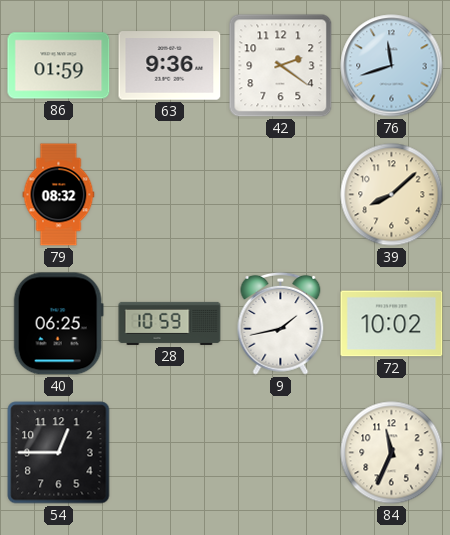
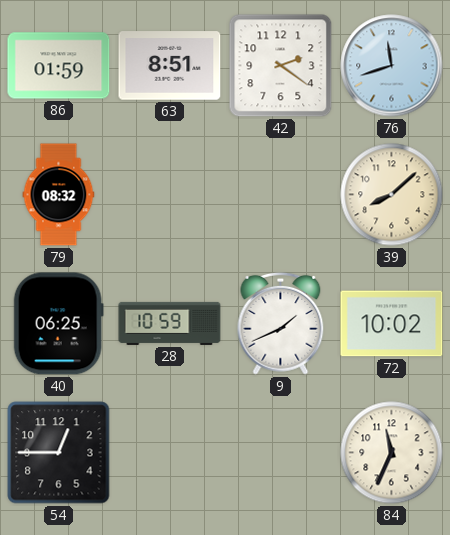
63: 9:36 -> 8:51
9: 1:43 -> 1:41
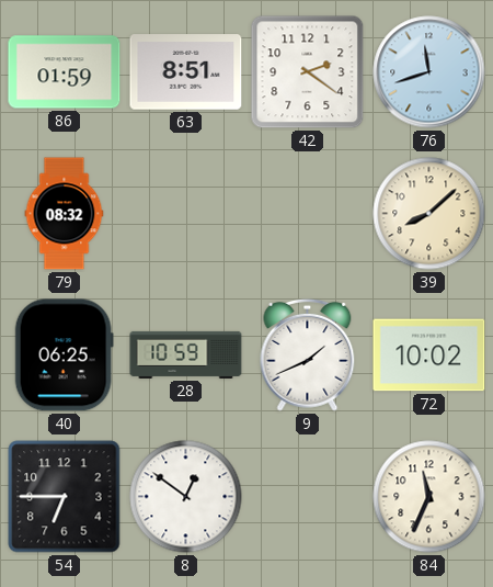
54: 12:45 -> 6:45
8: none -> 12:51
